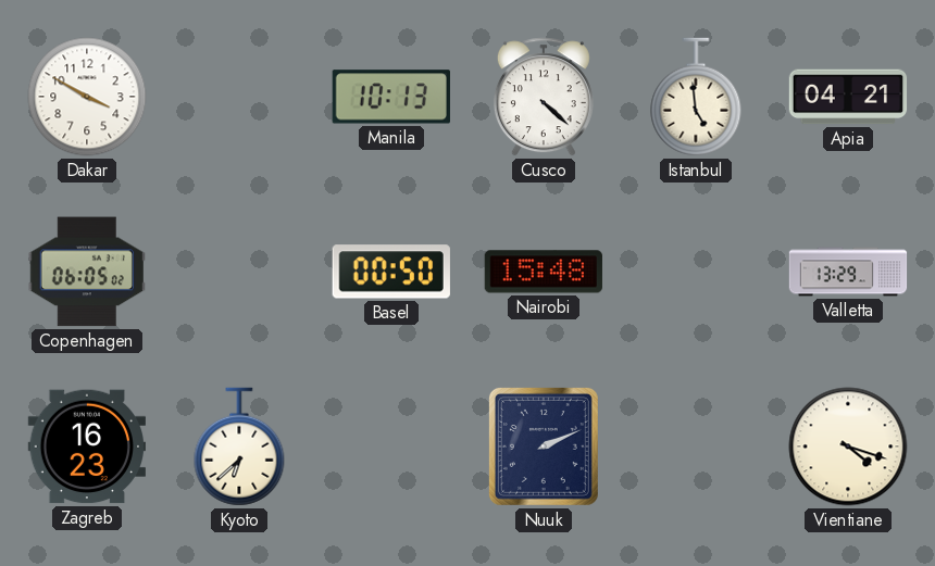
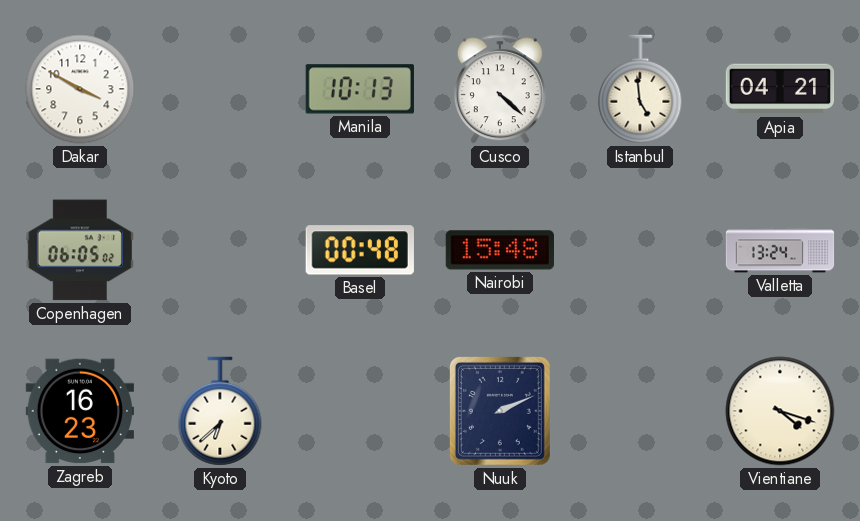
Basel: 00:50 -> 00:48
Valletta: 13:29 -> 13:24
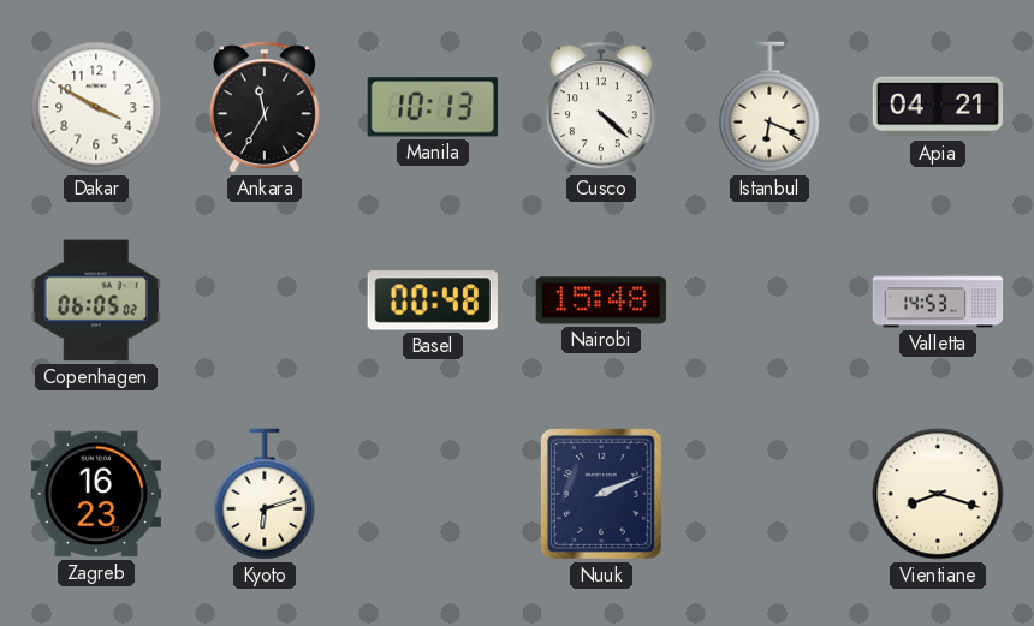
Ankara: none -> 11:35
Istanbul: 4:59 -> 6:19
Valletta: 13:24 -> 14:53
Kyoto: 6:38 -> 6:12
Vientiane: 4:18 -> 8:18
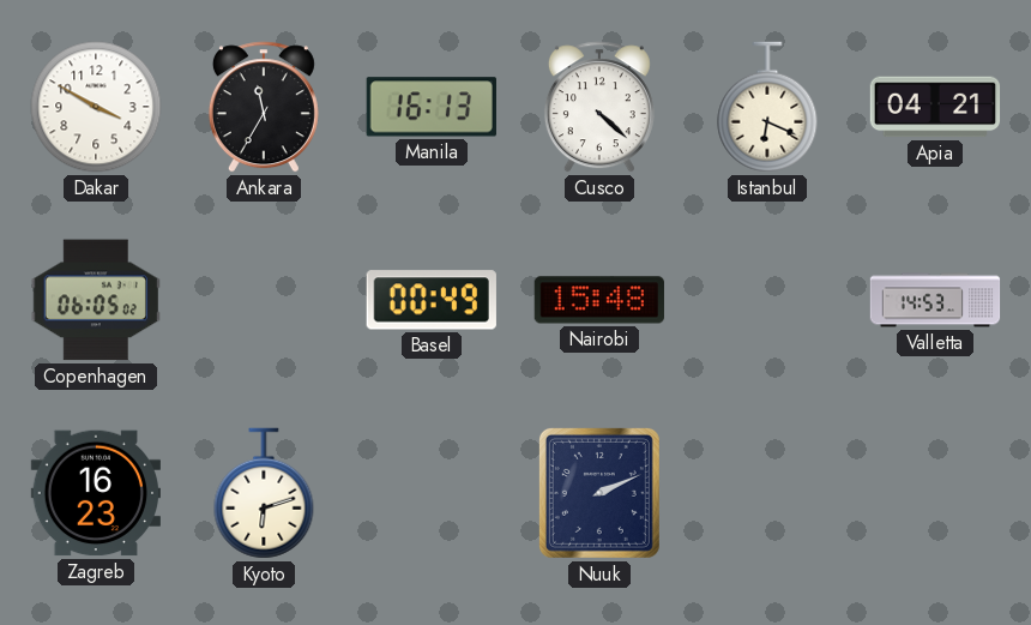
Manila: 10:13 -> 16:13
Basel: 00:48 -> 00:49
Vientiane: 8:18 -> none
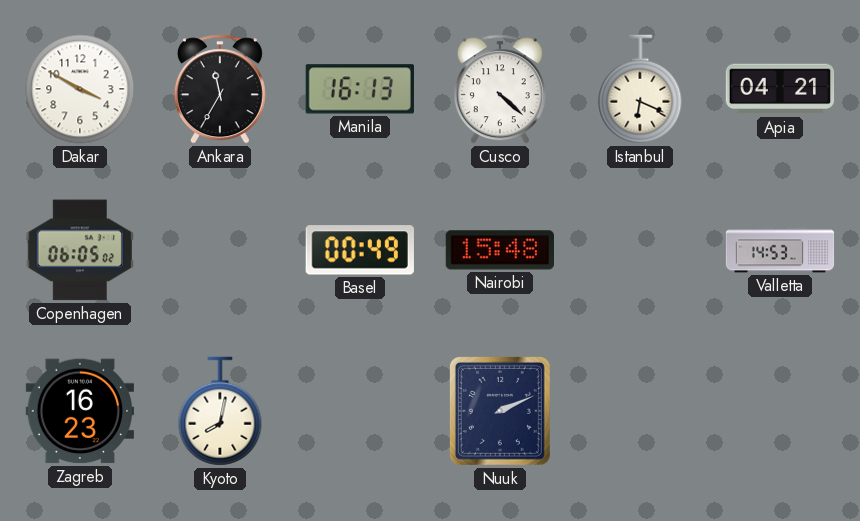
Kyoto: 6:12 -> 8:02
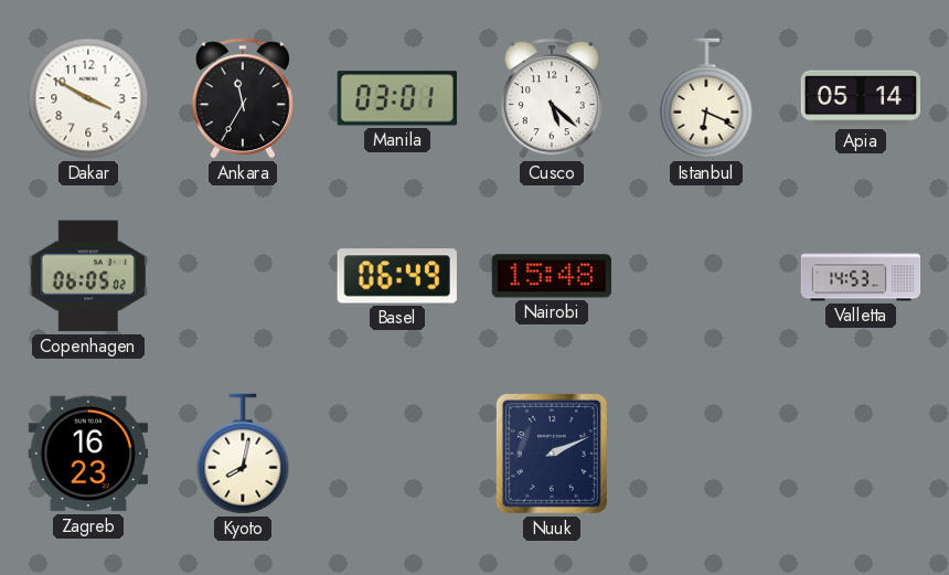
Manila: 16:13 -> 03:01
Cusco: 4:22 -> 5:22
Apia: 04:21 -> 05:14
Basel: 00:49 -> 06:49
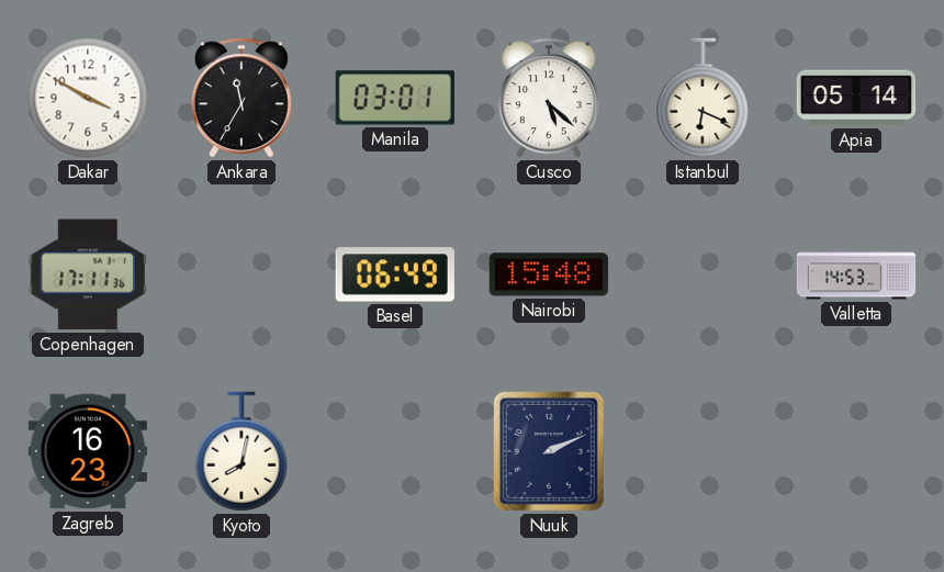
Copenhagen: 06:05 -> 17:11
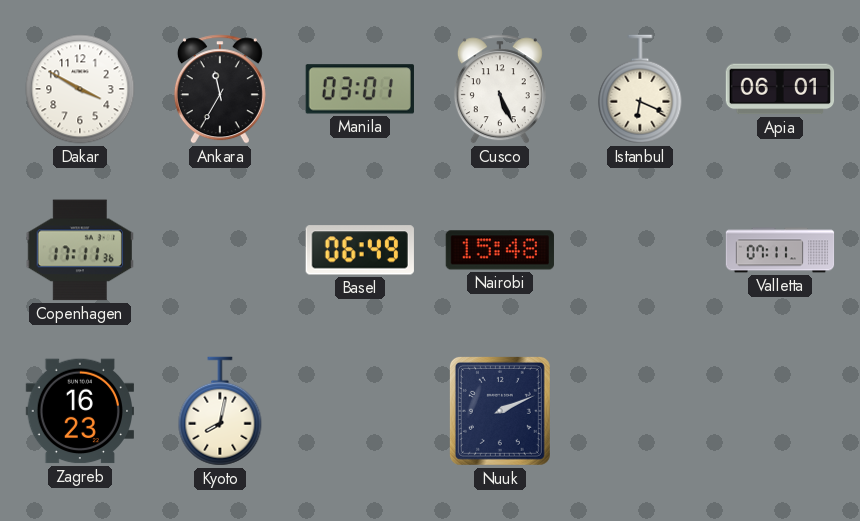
Cusco: 5:22 -> 5:26
Apia: 05:14 -> 06:01
Valletta: 14:53 -> 07:11
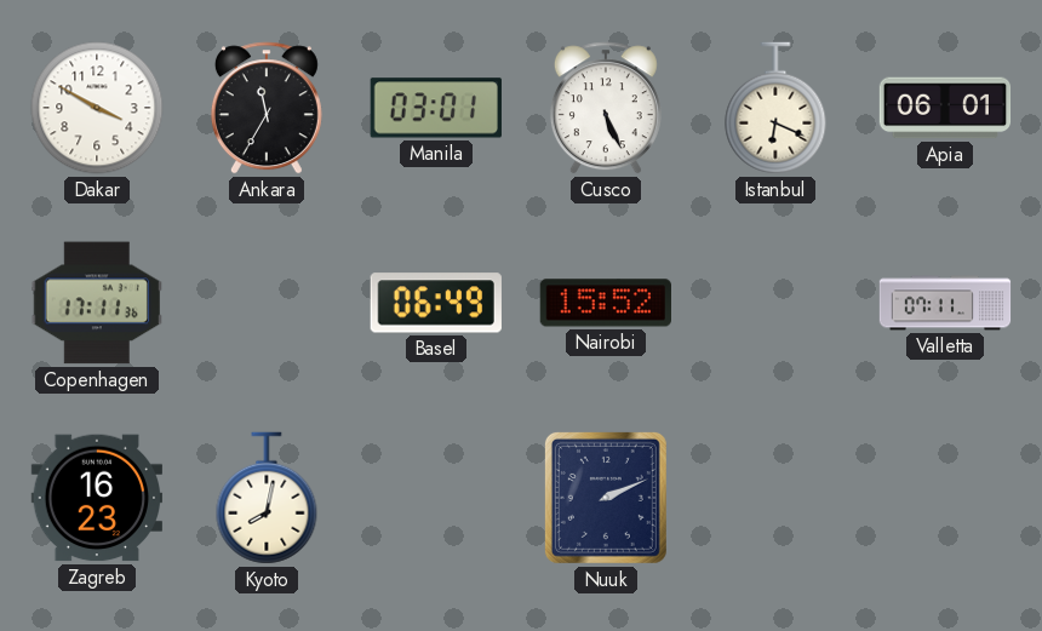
Nairobi: 15:48 -> 15:52
